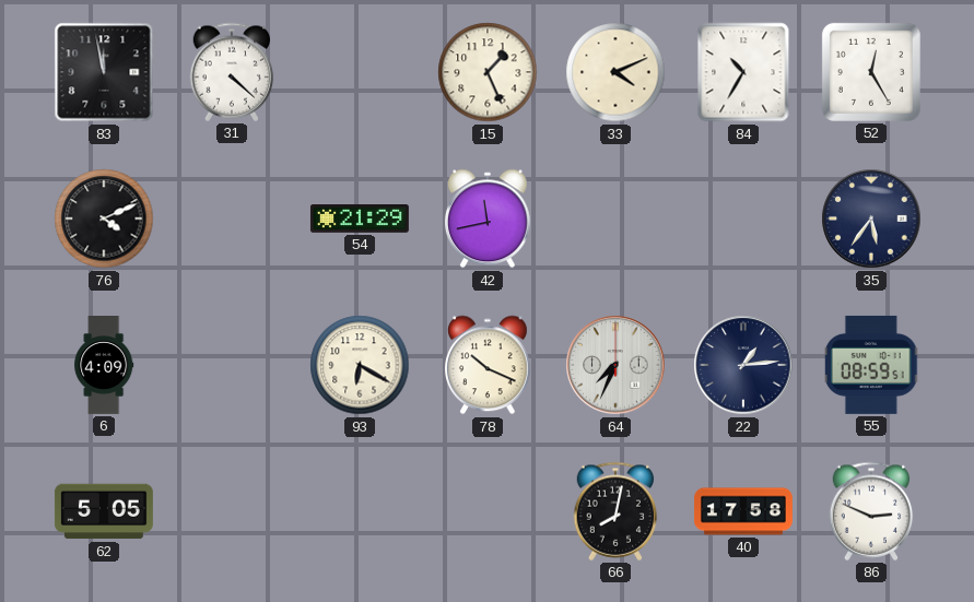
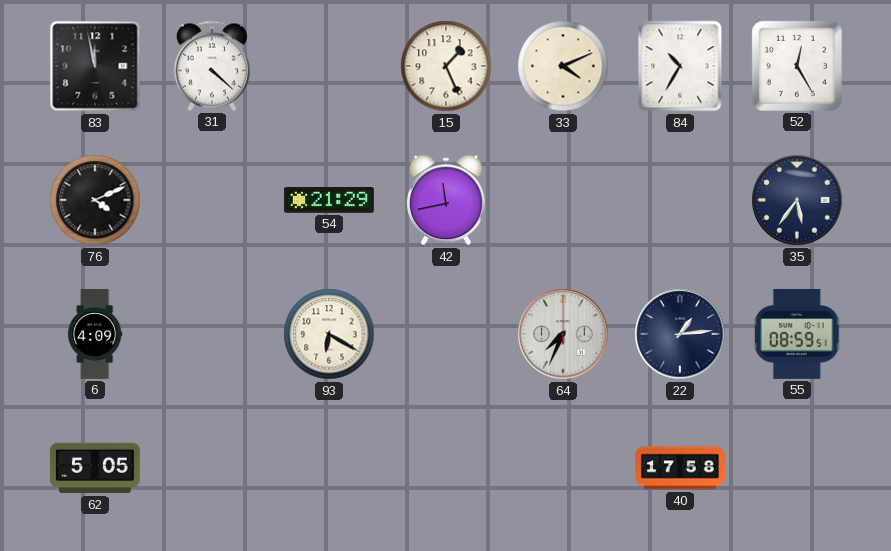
78: 10:19 -> none
66: 8:02 -> none
86: 2:49 -> none
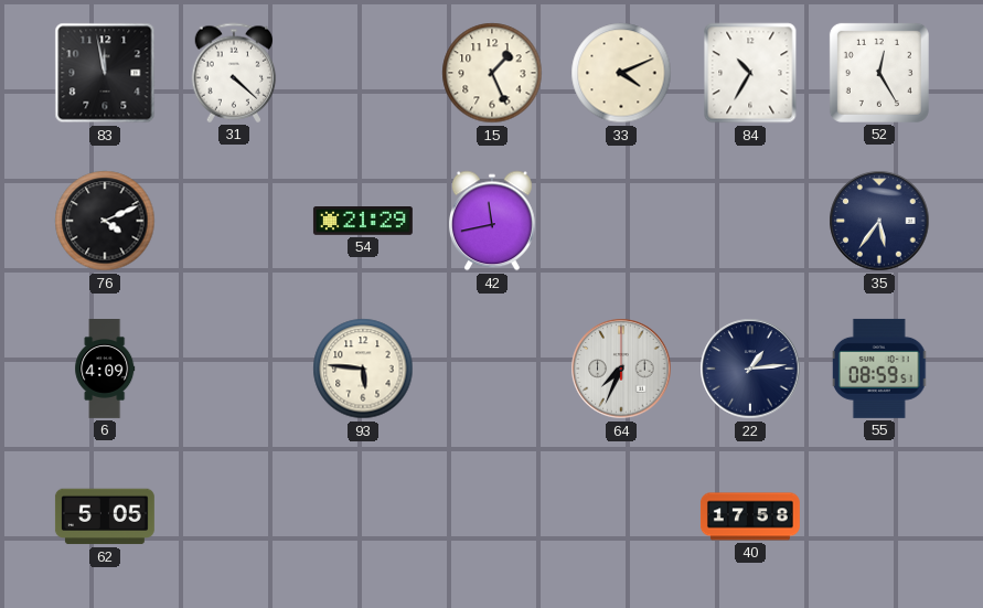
93: 6:20 -> 5:46
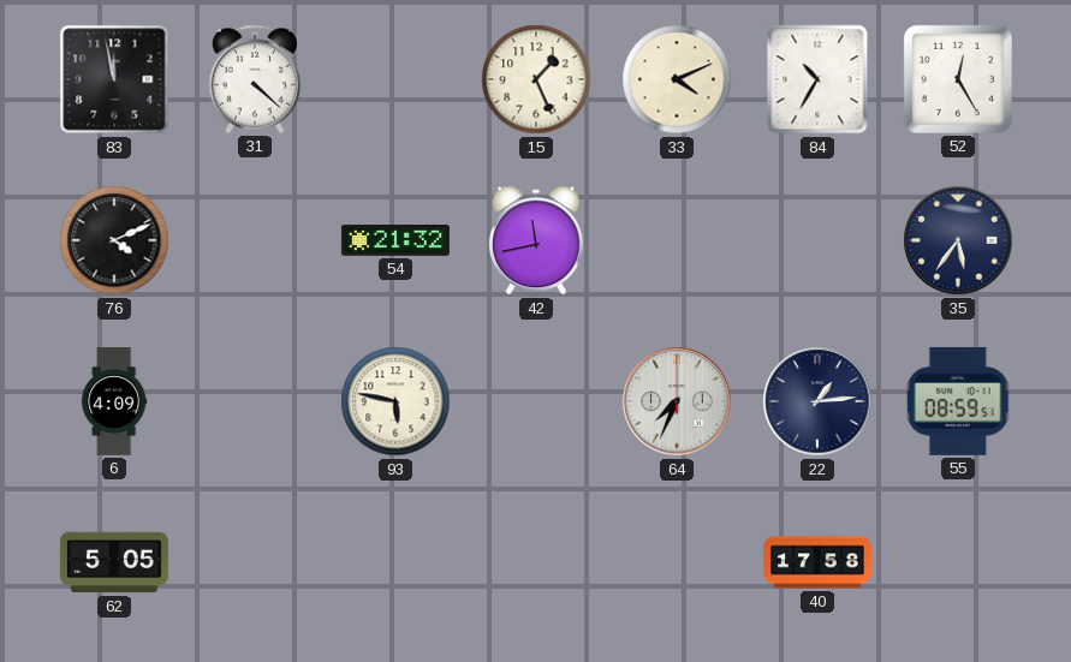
54: 21:29 -> 21:32
93: 5:46 -> 5:47
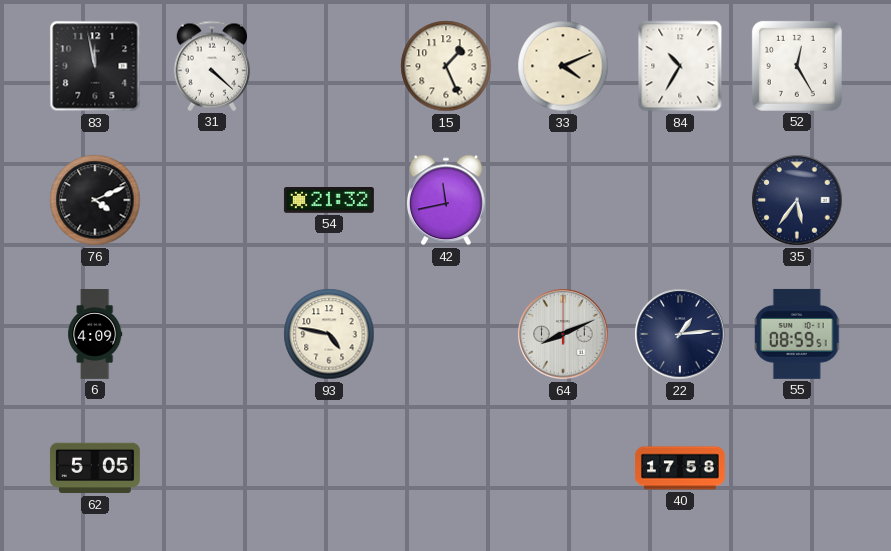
93: 5:47 -> 4:47
64: 7:34 -> 8:11
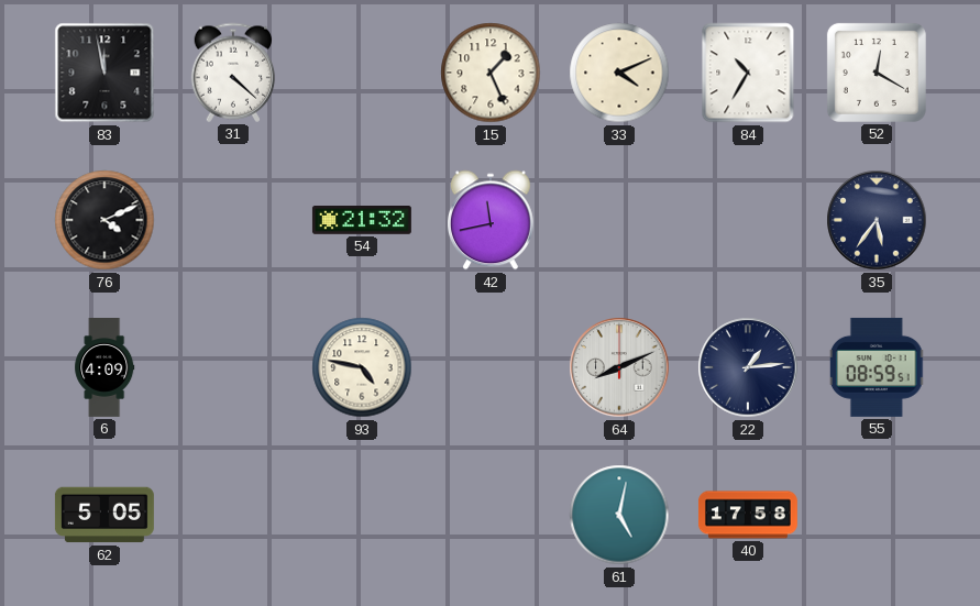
52: 12:25 -> 12:20
61: none -> 5:02
